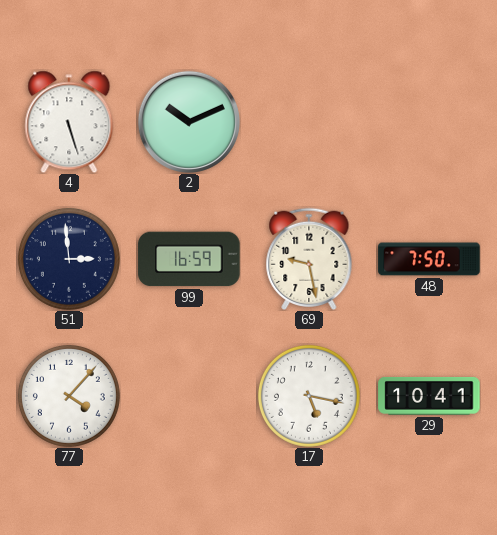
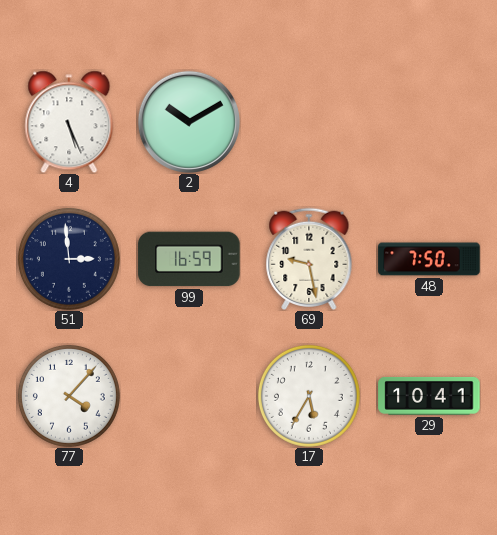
4: 5:27 -> 5:26
2: 10:11 -> 10:10
17: 5:17 -> 5:35
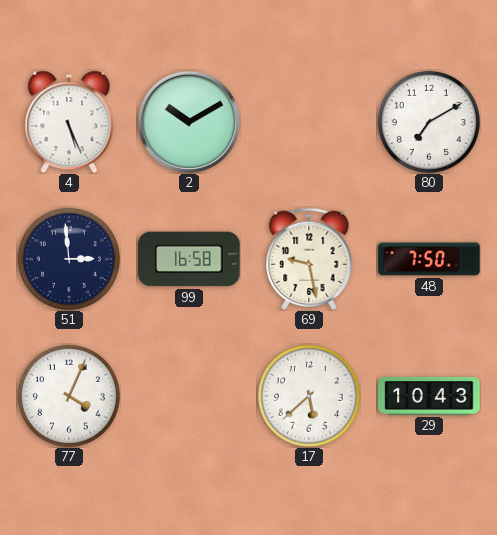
80: none -> 7:10
99: 16:59 -> 16:58
77: 4:07 -> 4:04
17: 5:35 -> 5:38
29: 10:41 -> 10:43
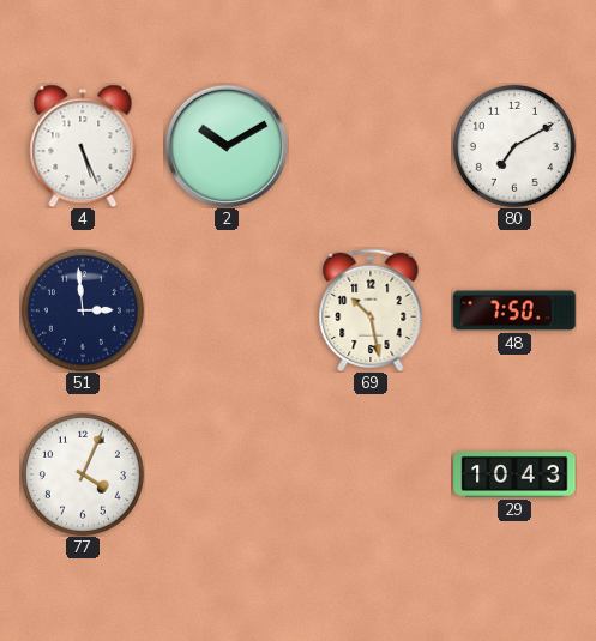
99: 16:58 -> none
69: 9:28 -> 10:28
17: 5:38 -> none
